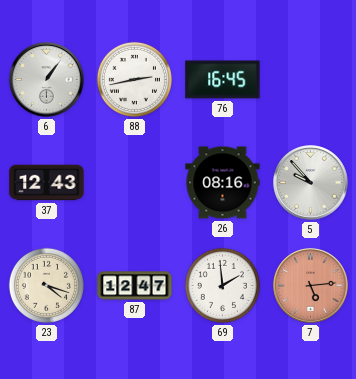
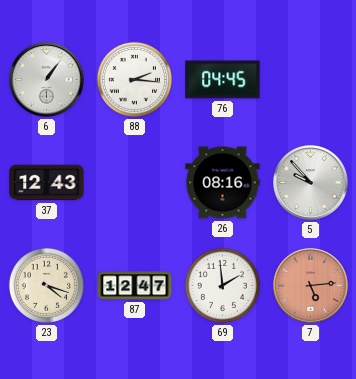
88: 2:43 -> 2:16
76: 16:45 -> 04:45
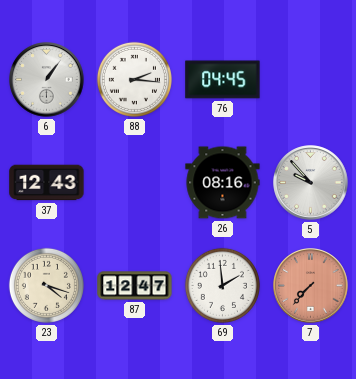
7: 5:14 -> 7:37
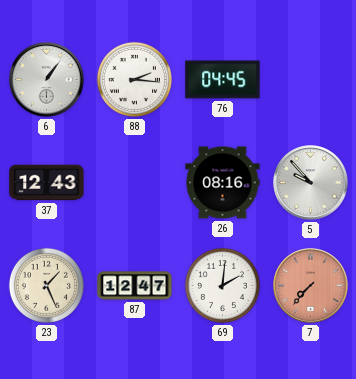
23: 4:18 -> 1:26
69: 1:59 -> 2:01
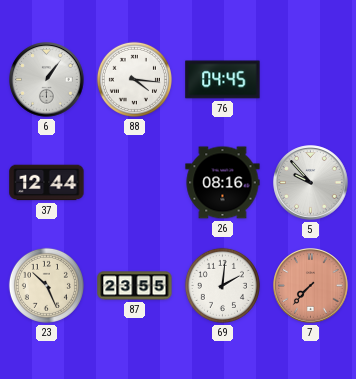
88: 2:16 -> 4:16
37: 12:43 -> 12:44
23: 1:26 -> 10:26
87: 12:47 -> 23:55
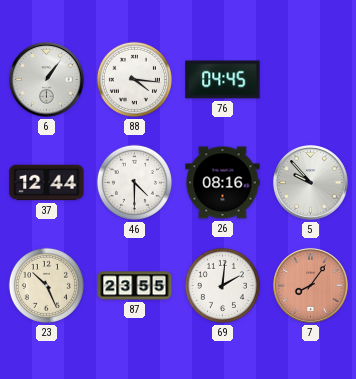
46: none -> 4:30
7: 7:37 -> 8:06
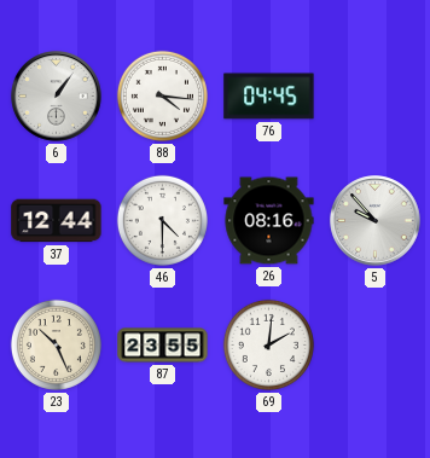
7: 8:06 -> none
